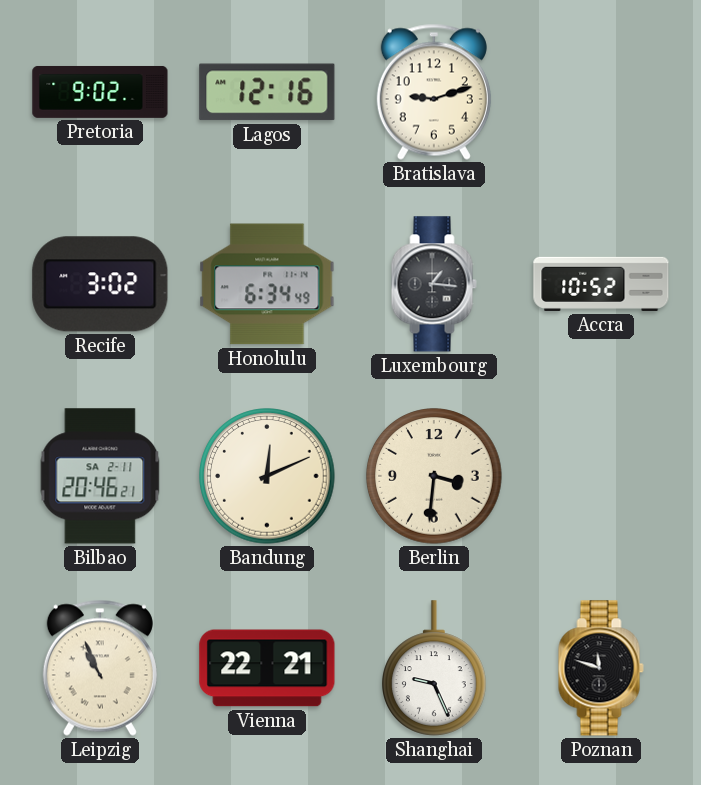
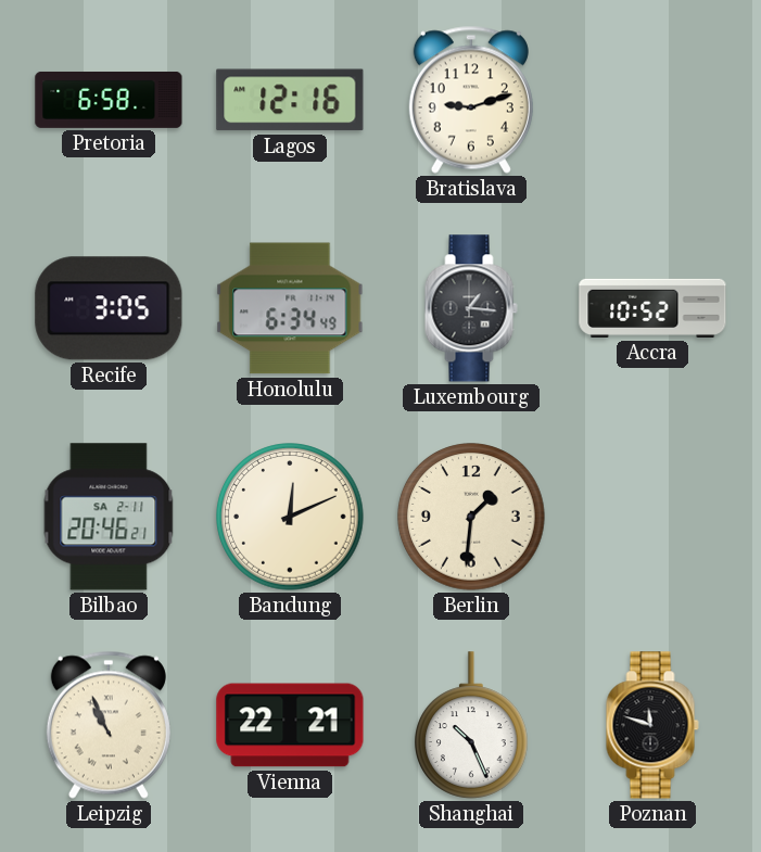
Pretoria: 9:02 -> 6:58
Recife: 3:02 -> 3:05
Berlin: 3:31 -> 1:31
Shanghai: 9:26 -> 10:26
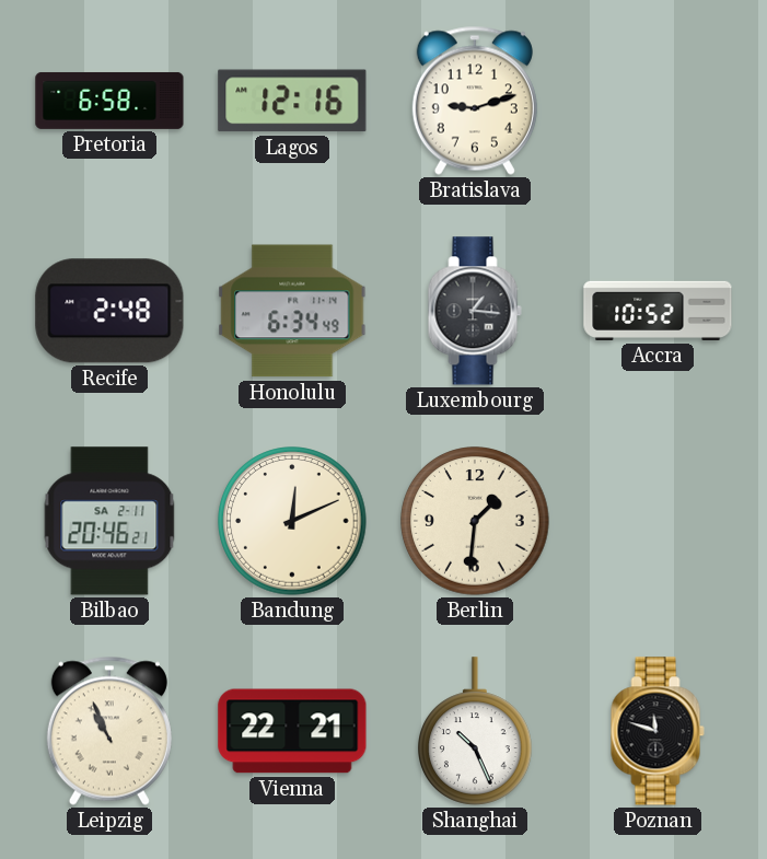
Recife: 3:05 -> 2:48
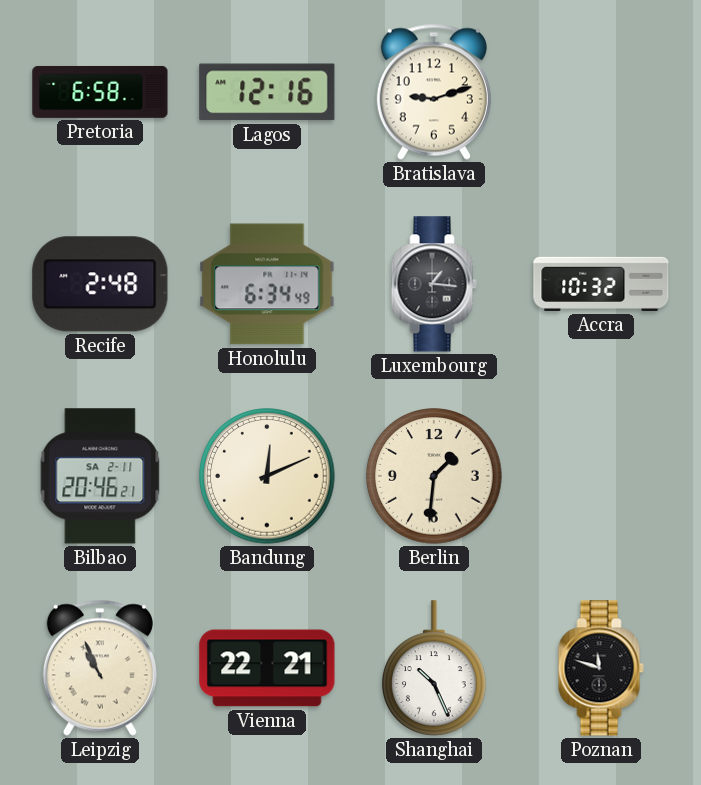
Accra: 10:52 -> 10:32
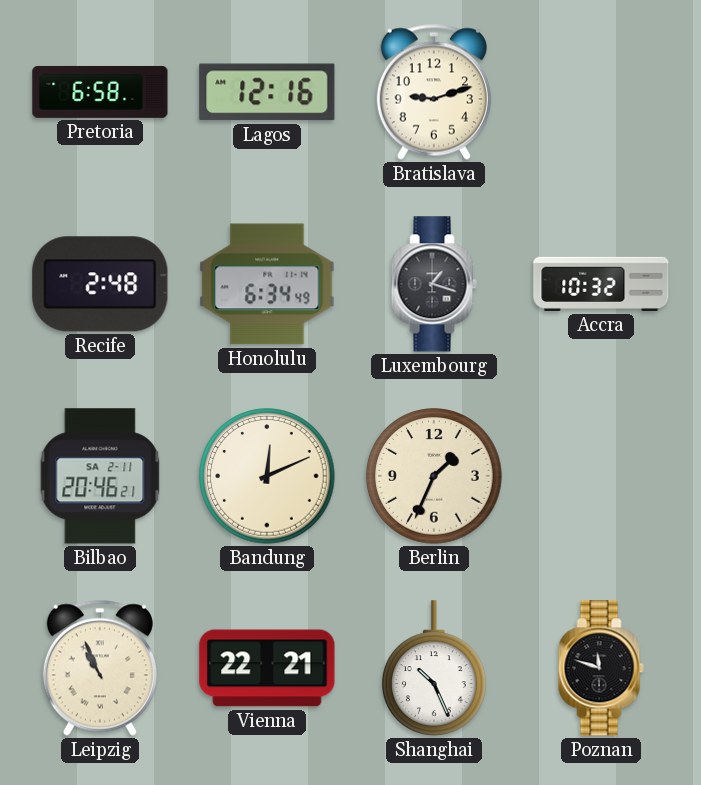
Luxembourg: 1:16 -> 1:18
Berlin: 1:31 -> 1:34
